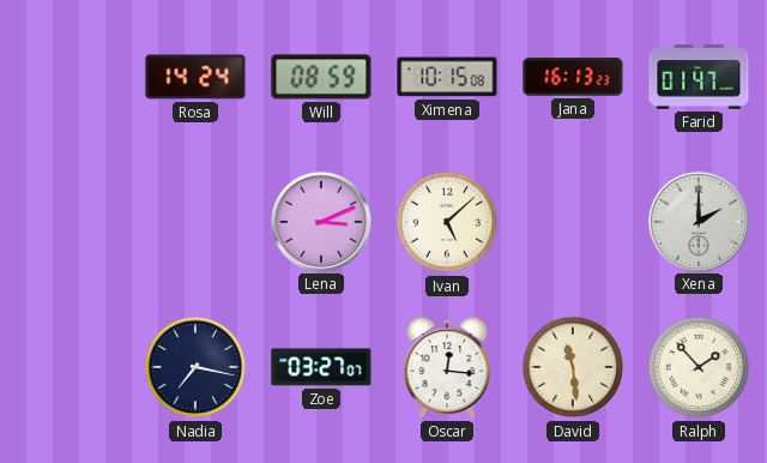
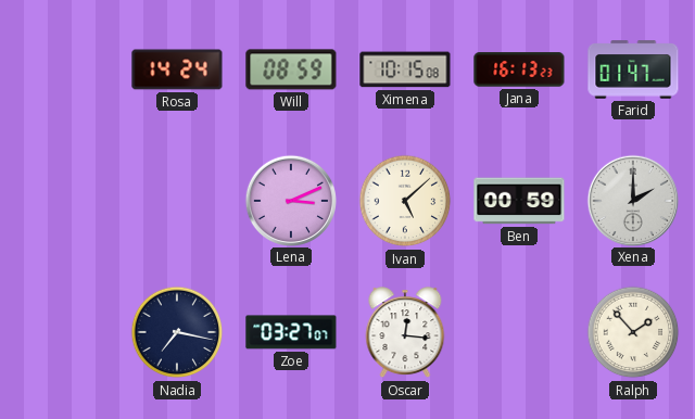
Ben: none -> 00:59
David: 11:29 -> none
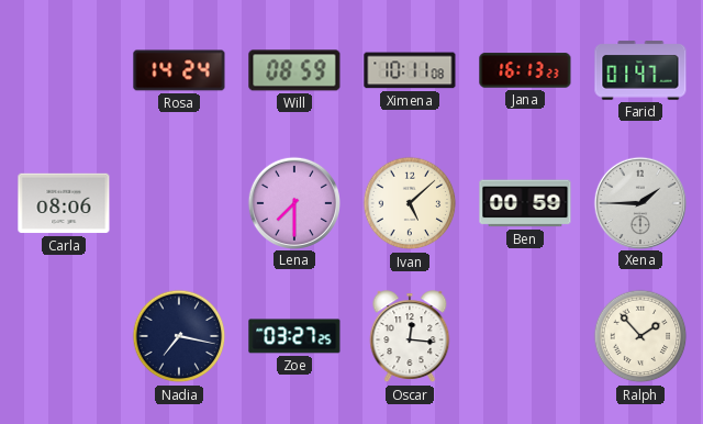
Ximena: 10:15 -> 10:11
Carla: none -> 08:06
Lena: 3:11 -> 7:30
Xena: 2:00 -> 1:45
Zoe: 03:27:07 -> 03:27:25
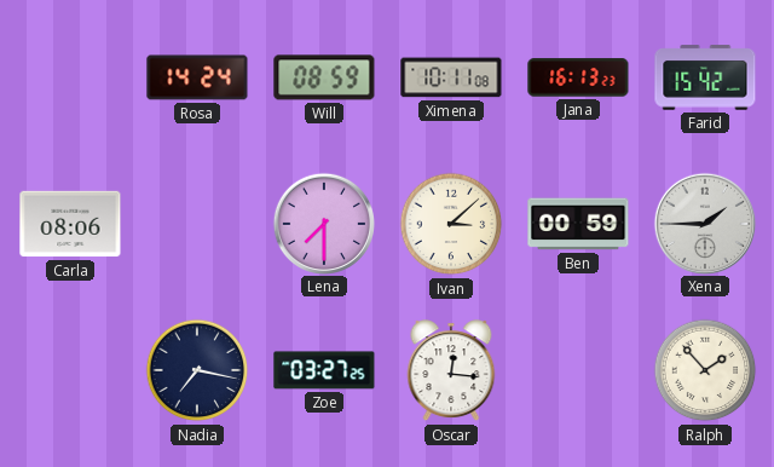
Farid: 01:47 -> 15:42
Ivan: 5:08 -> 3:08
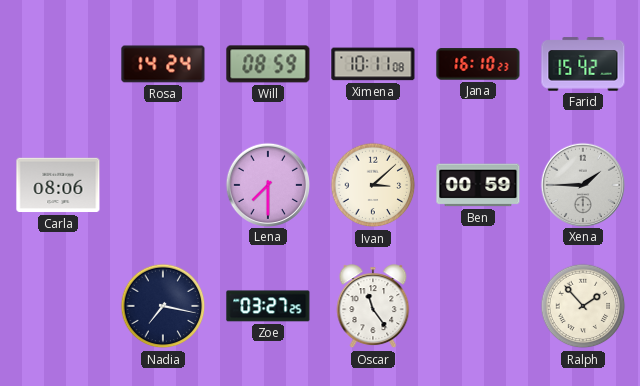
Jana: 16:13 -> 16:10
Oscar: 12:16 -> 11:24
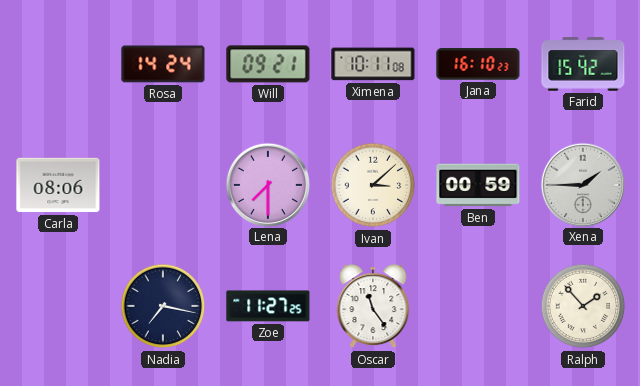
Will: 08:59 -> 09:21
Zoe: 03:27 -> 11:27
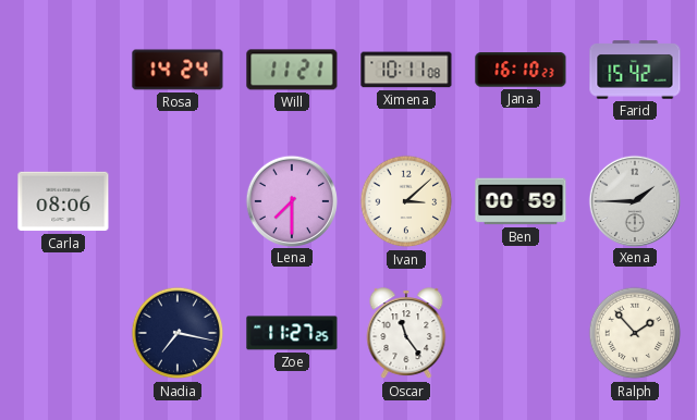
Will: 09:21 -> 11:21
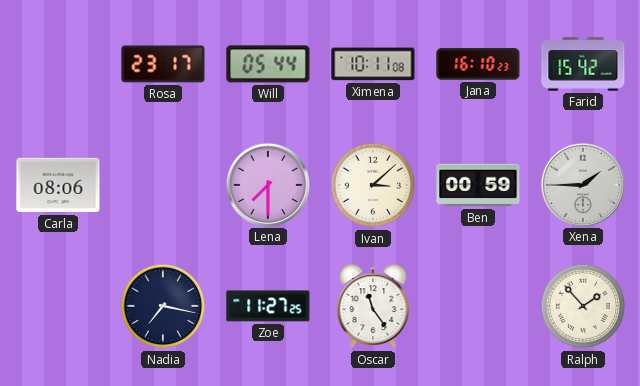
Rosa: 14:24 -> 23:17
Will: 11:21 -> 05:44
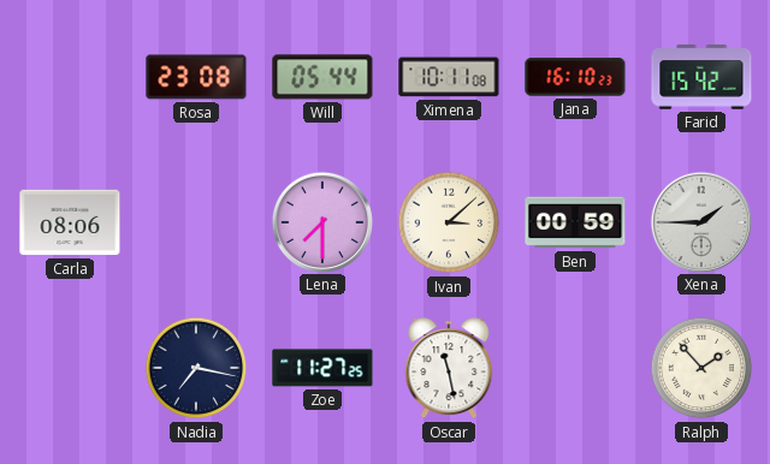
Rosa: 23:17 -> 23:08
Oscar: 11:24 -> 11:28
